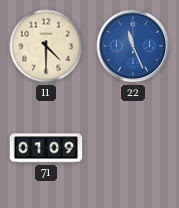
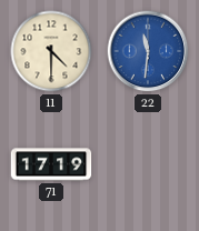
22: 11:26 -> 11:31
71: 01:09 -> 17:19
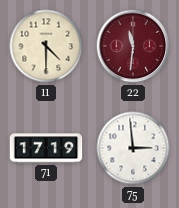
22 dial: blue -> burgundy
75: none -> 2:59
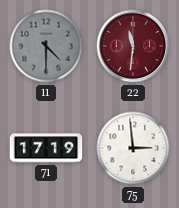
11 dial: cream -> grey
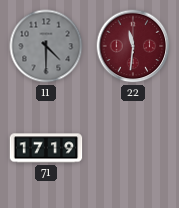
75: 2:59 -> none
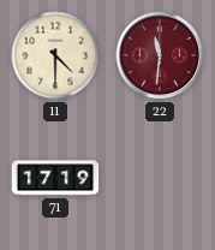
11 dial: grey -> cream
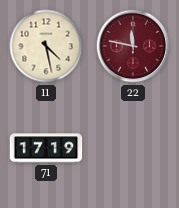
11: 4:30 -> 4:28
22: 11:31 -> 11:47
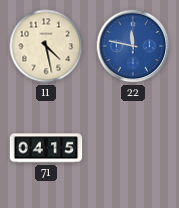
22 dial: burgundy -> blue
71: 17:19 -> 04:15
